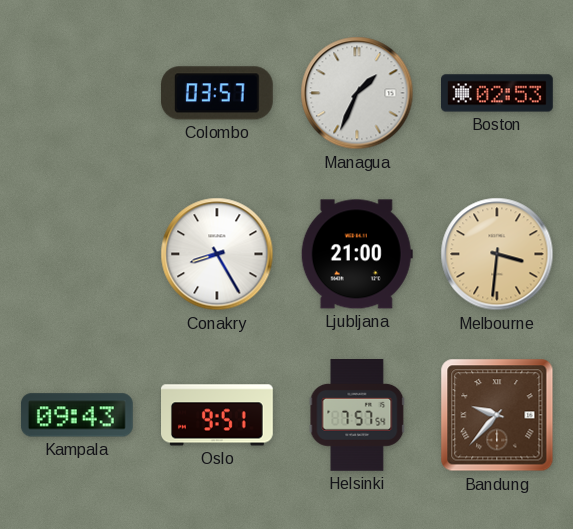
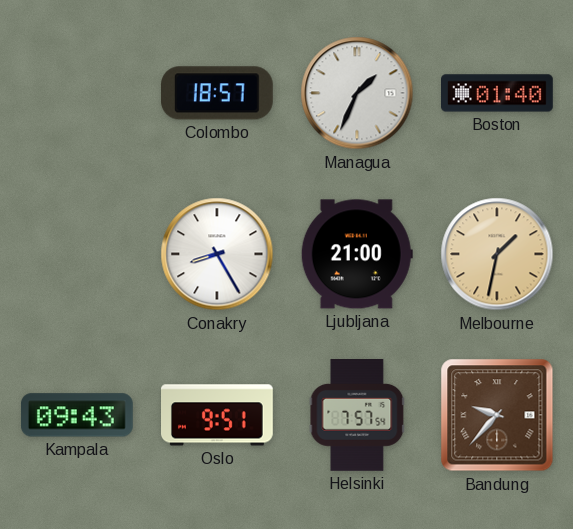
Colombo: 03:57 -> 18:57
Boston: 02:53 -> 01:40
Melbourne: 3:31 -> 1:32
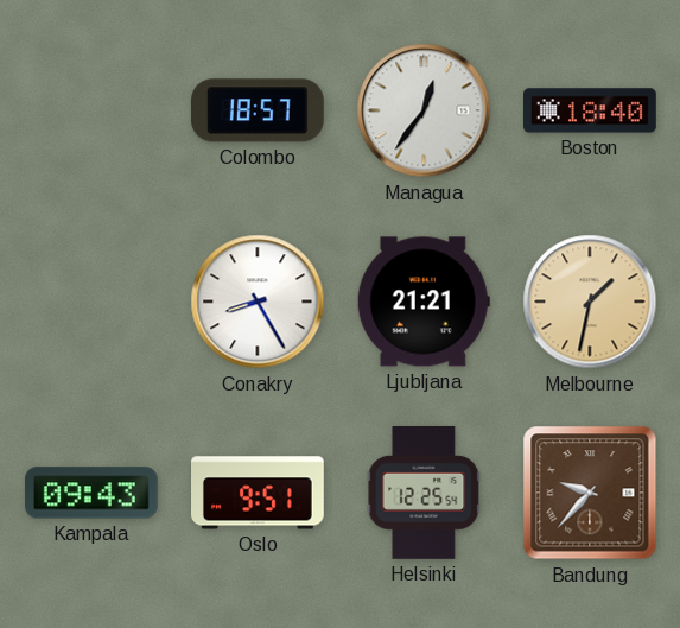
Managua: 1:34 -> 12:36
Boston: 01:40 -> 18:40
Ljubljana: 21:00 -> 21:21
Helsinki: 7:57 -> 12:25
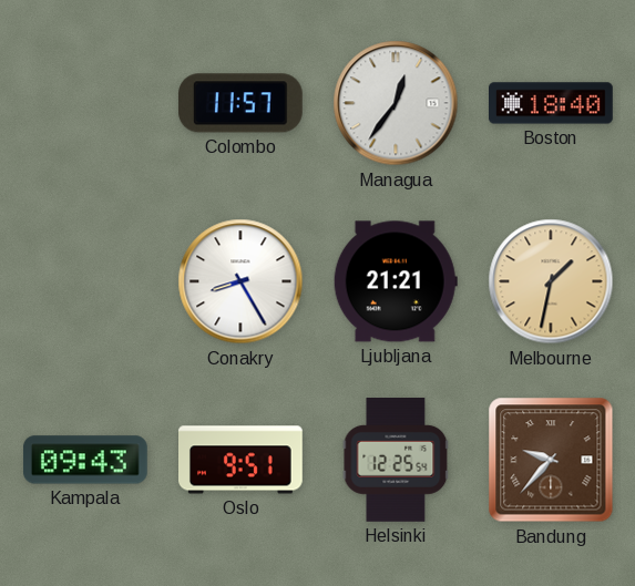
Colombo: 18:57 -> 11:57
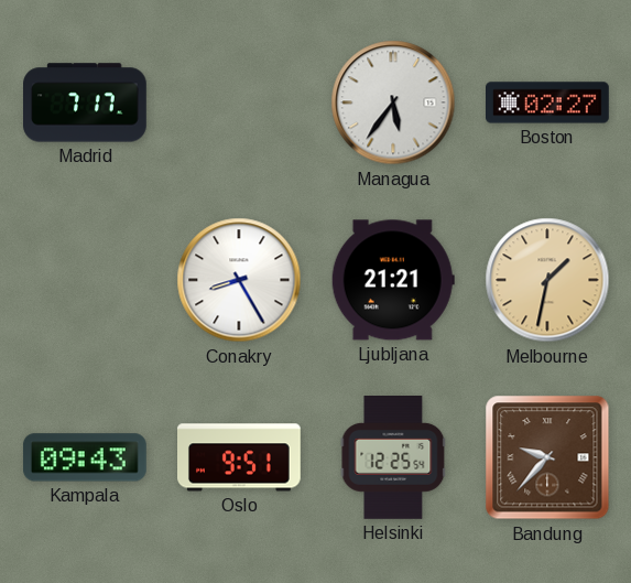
Madrid: none -> 7:17
Colombo: 11:57 -> none
Managua: 12:36 -> 5:36
Boston: 18:40 -> 02:27
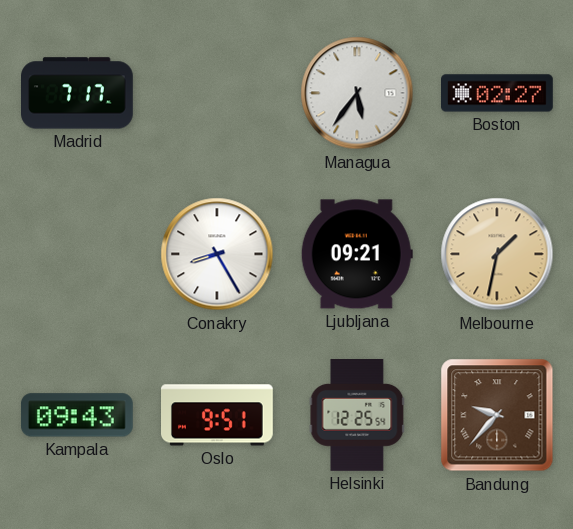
Ljubljana: 21:21 -> 09:21
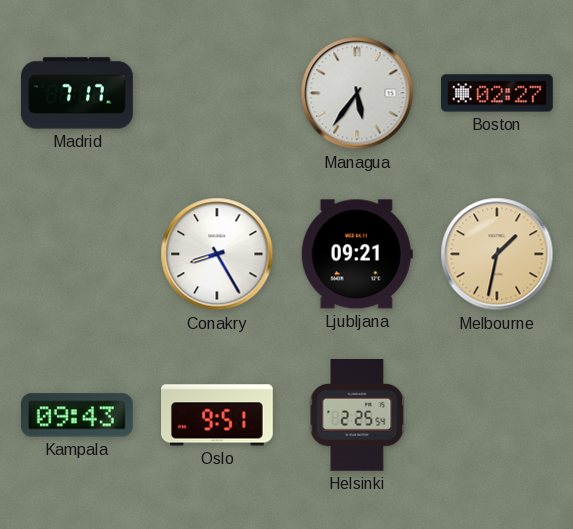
Helsinki: 12:25 -> 2:25
Bandung: 9:37 -> none
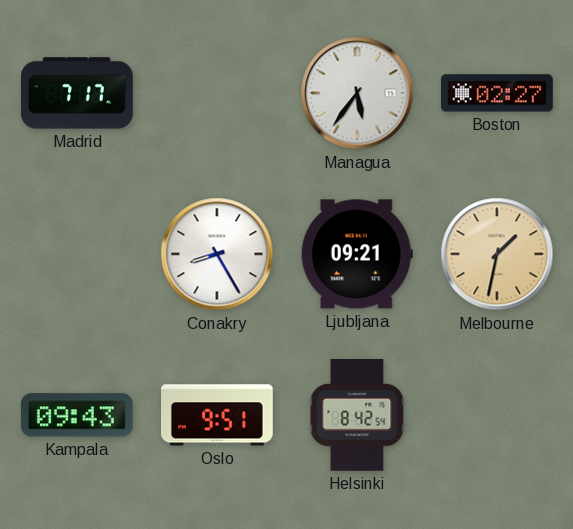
Helsinki: 2:25 -> 8:42
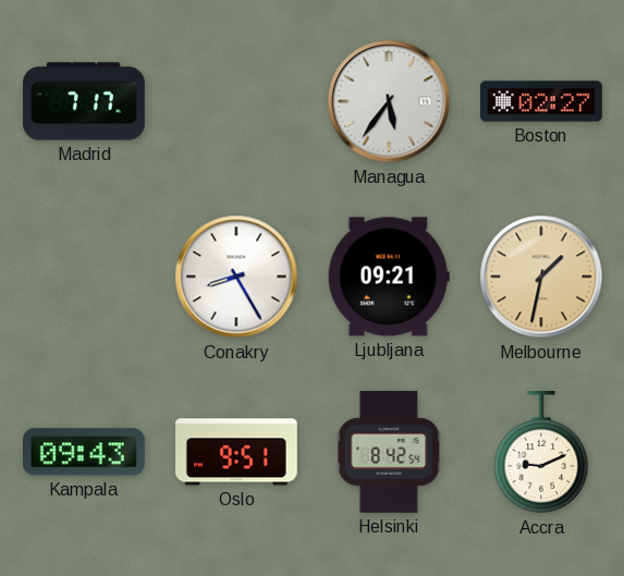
Accra: none -> 9:11
